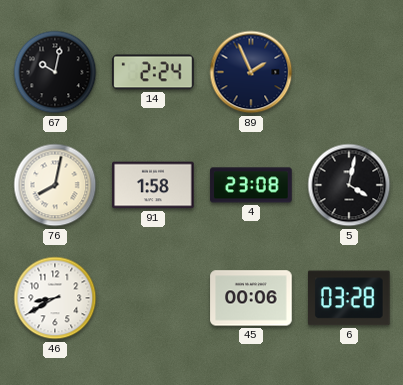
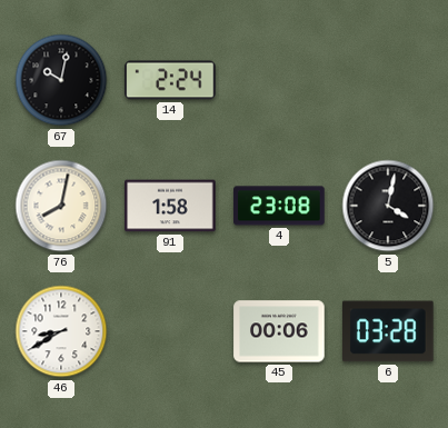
89: 1:56 -> none
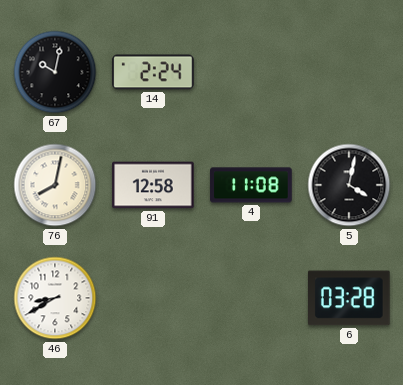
91: 1:58 -> 12:58
4: 23:08 -> 11:08
45: 00:06 -> none
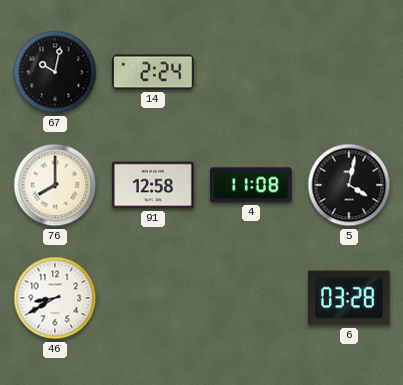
76: 8:02 -> 8:00
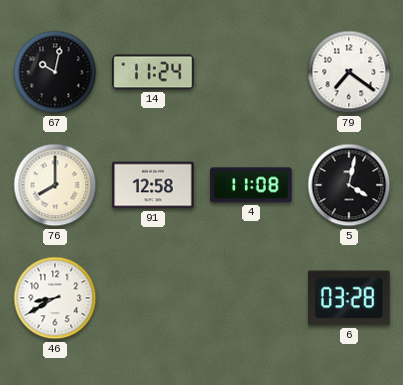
14: 2:24 -> 11:24
79: none -> 7:21
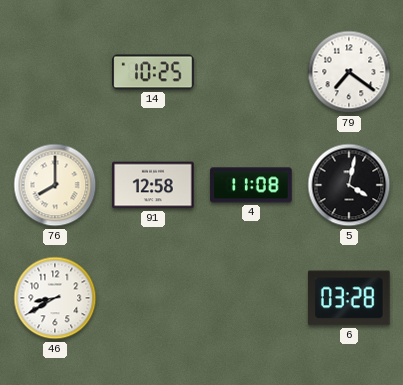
67: 10:02 -> none
14: 11:24 -> 10:25
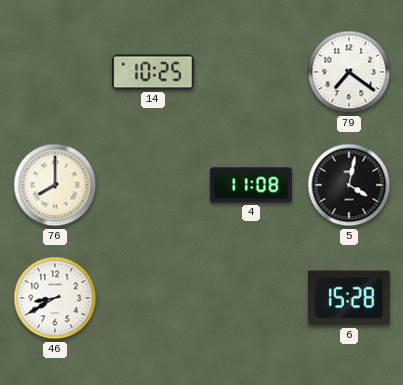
91: 12:58 -> none
6: 03:28 -> 15:28
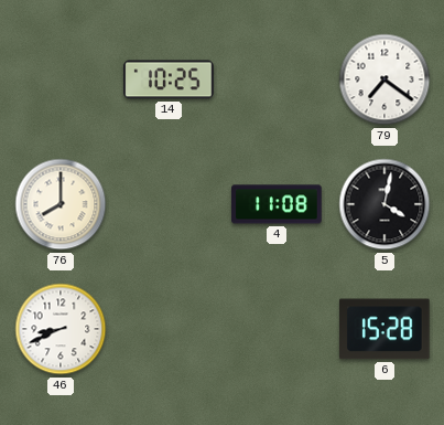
46: 8:40 -> 8:41
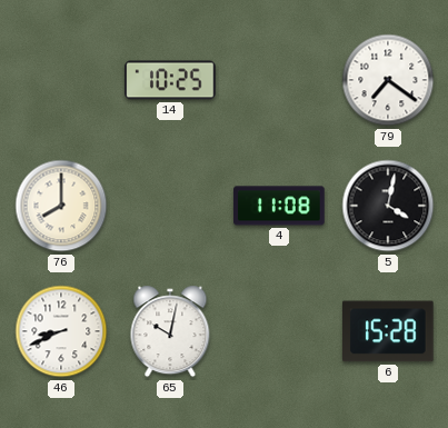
65: none -> 10:02
